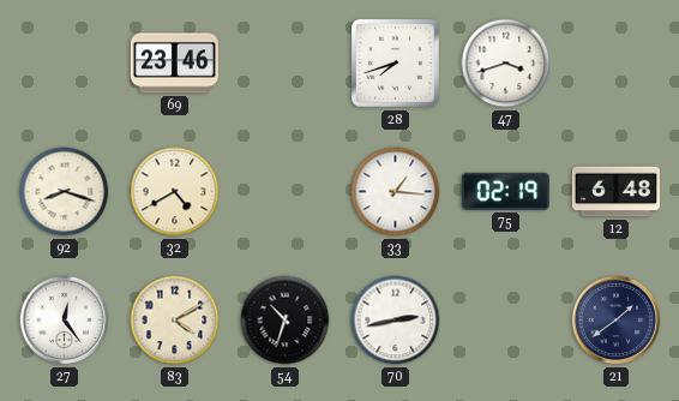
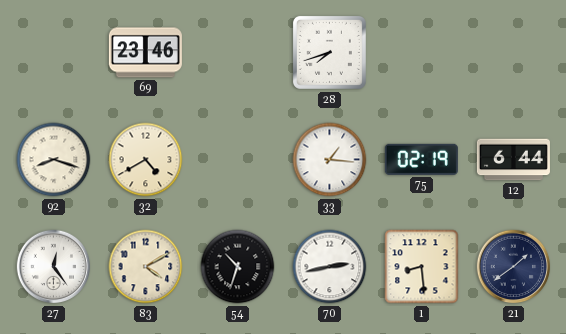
47: 3:42 -> none
12: 6:48 -> 6:44
1: none -> 8:29
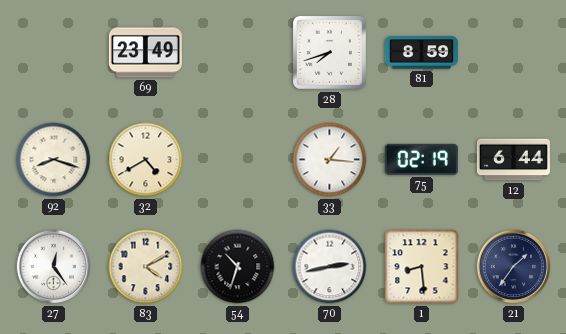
69: 23:46 -> 23:49
81: none -> 8:59
21: 1:39 -> 1:36
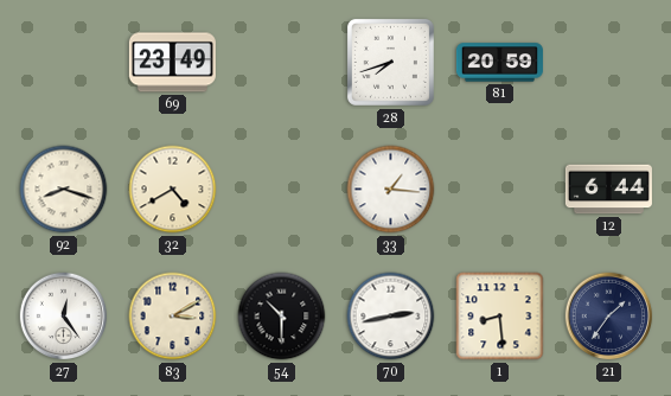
81: 8:59 -> 20:59
75: 02:19 -> none
83: 4:10 -> 3:10
54: 10:33 -> 10:30
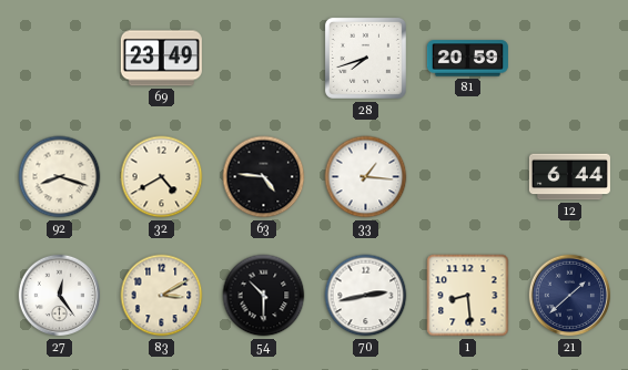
63: none -> 4:46
21: 1:36 -> 1:38
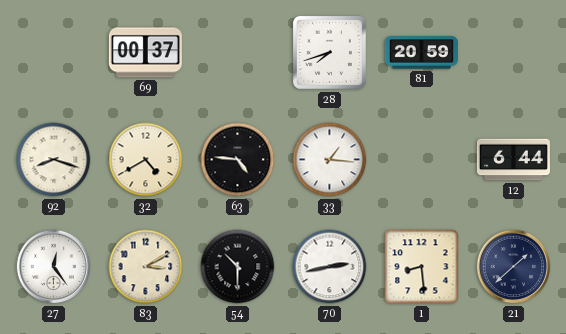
69: 23:49 -> 00:37
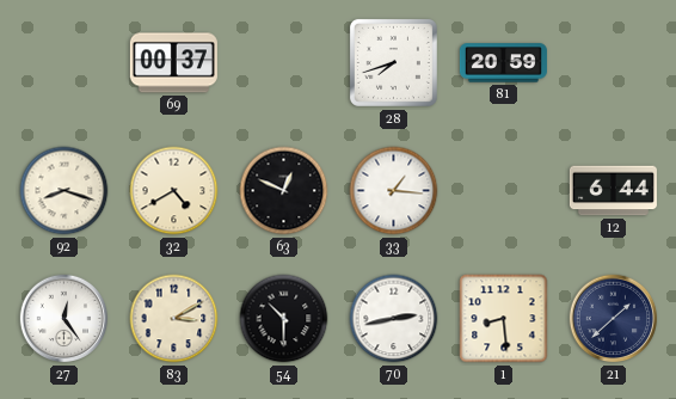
63: 4:46 -> 12:49
